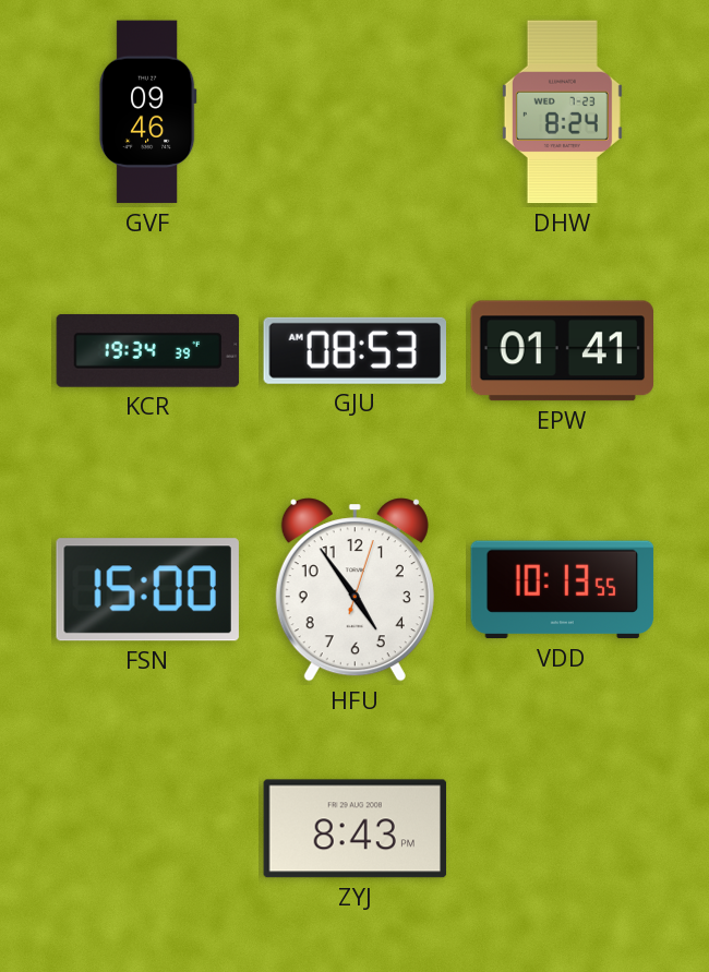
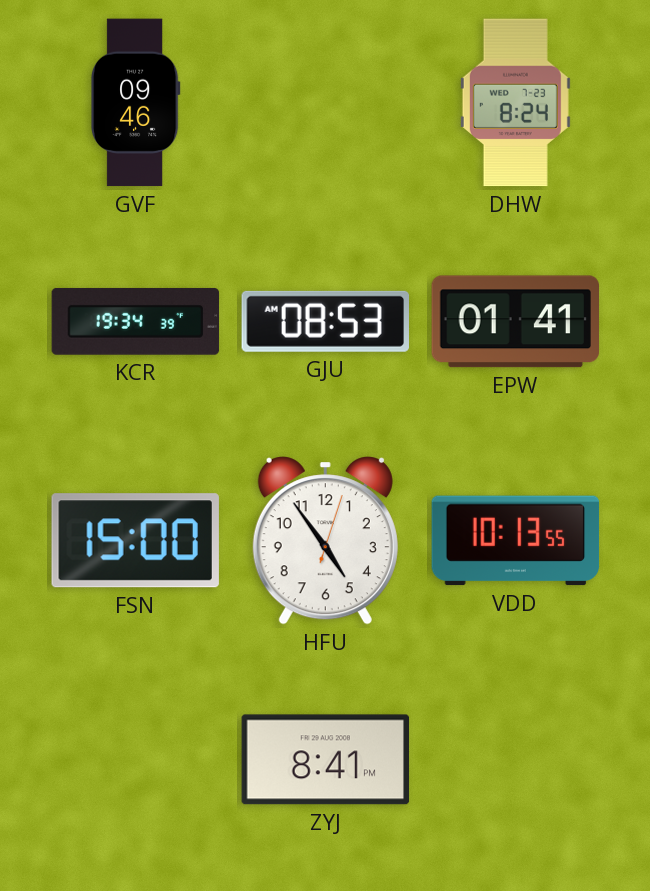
ZYJ: 8:43 -> 8:41
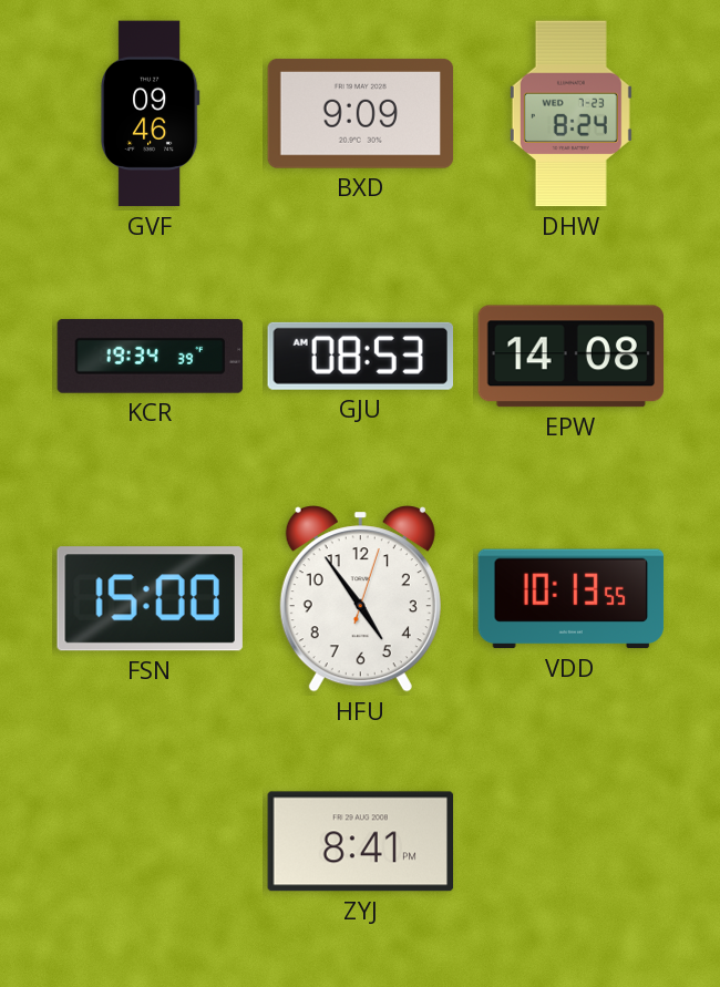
BXD: none -> 9:09
EPW: 01:41 -> 14:08
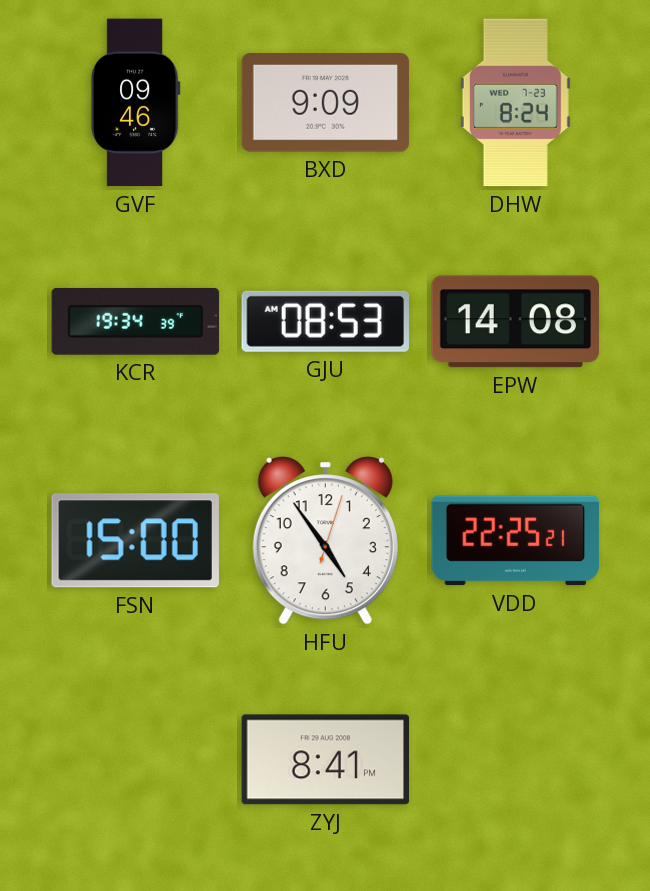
VDD: 10:13 -> 22:25
